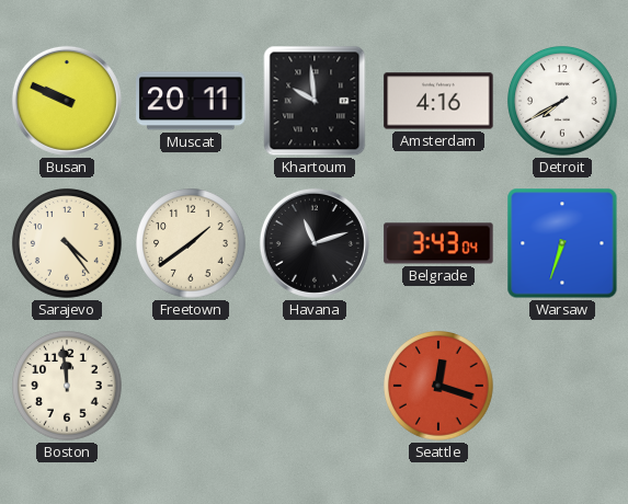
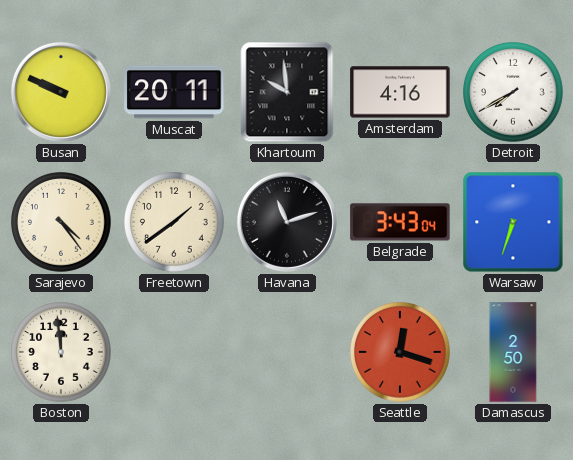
Damascus: none -> 2:50
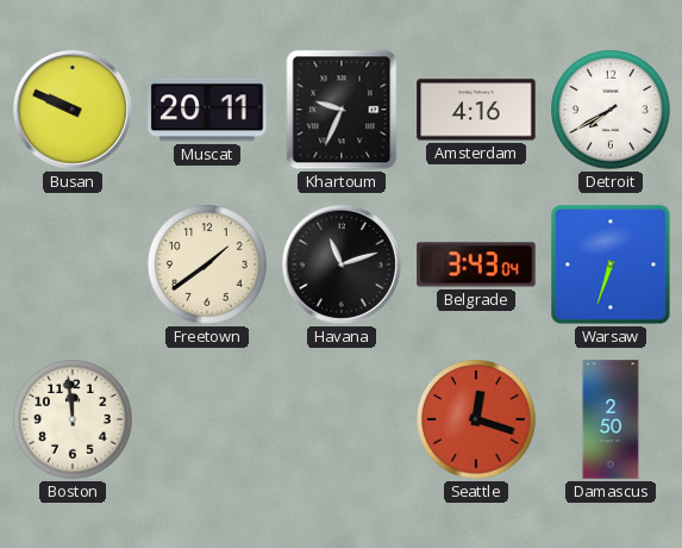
Khartoum: 9:59 -> 9:34
Sarajevo: 4:24 -> none
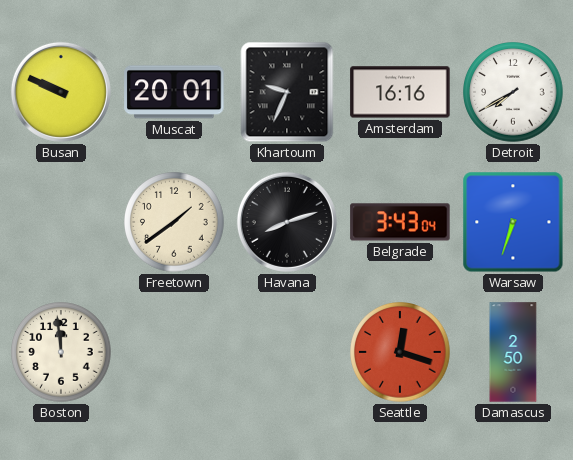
Muscat: 20:11 -> 20:01
Amsterdam: 4:16 -> 16:16
Havana: 11:12 -> 8:12
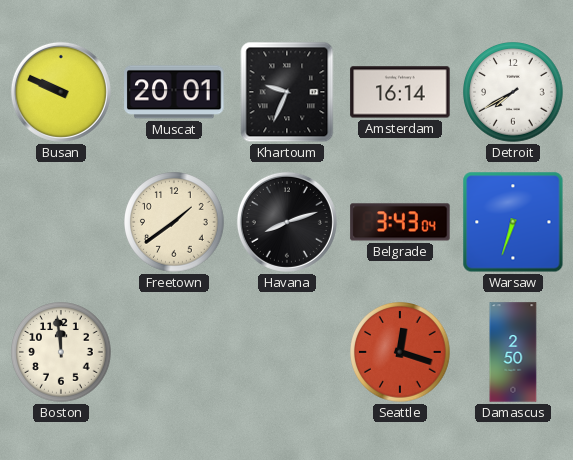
Amsterdam: 16:16 -> 16:14
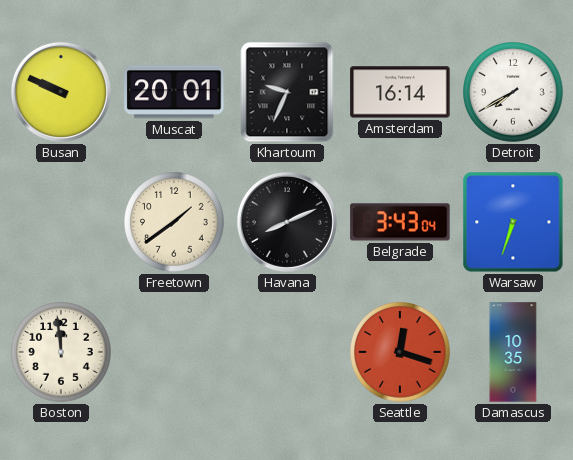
Havana: 8:12 -> 8:11
Damascus: 2:50 -> 10:35
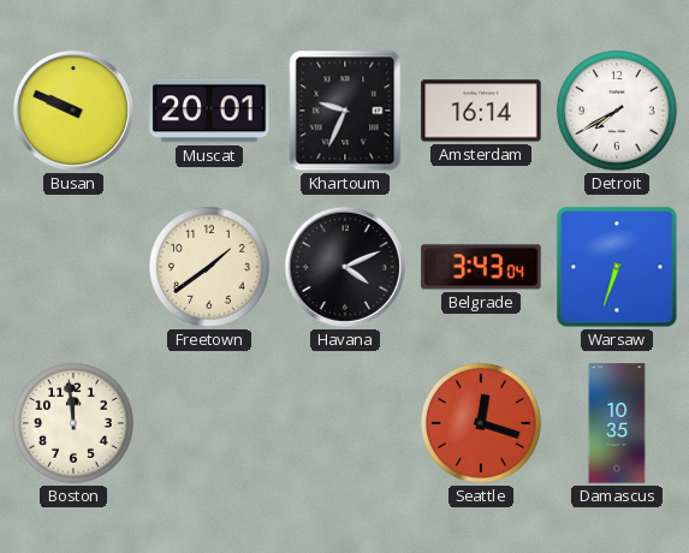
Havana: 8:11 -> 4:11
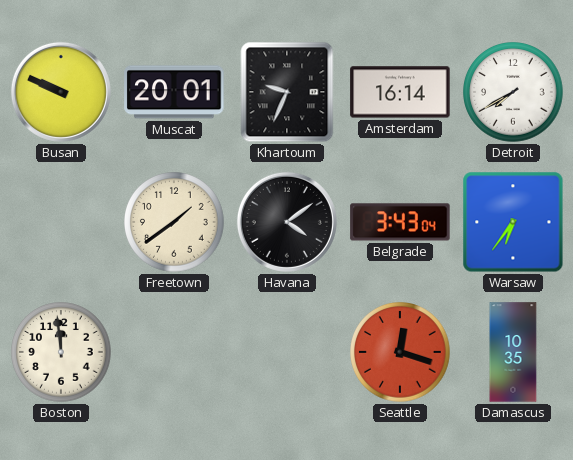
Havana: 4:11 -> 4:09
Warsaw: 6:33 -> 6:36
